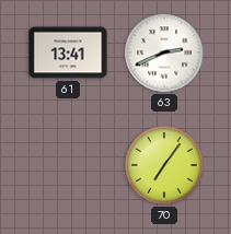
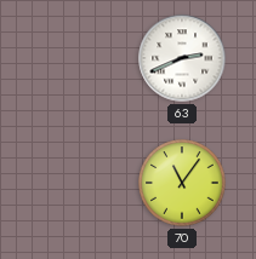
61: 13:41 -> none
70: 7:06 -> 11:06
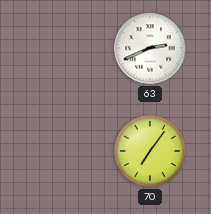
70: 11:06 -> 7:06
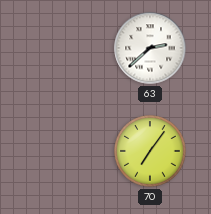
63: 2:41 -> 2:38
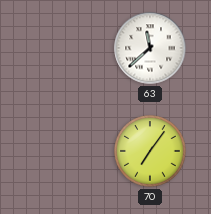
63: 2:38 -> 11:38
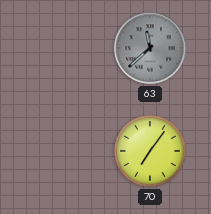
63 dial: white -> grey
